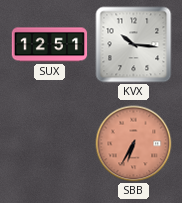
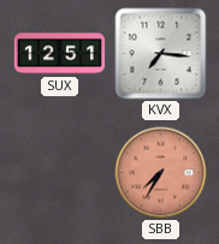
KVX: 10:16 -> 7:16
SBB: 6:35 -> 7:35
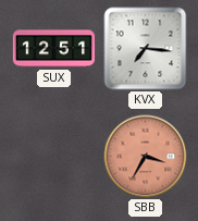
SBB: 7:35 -> 3:35
